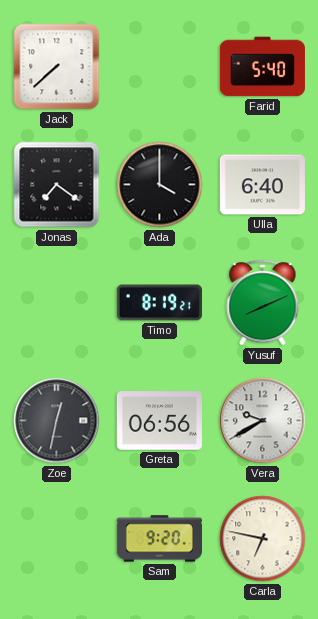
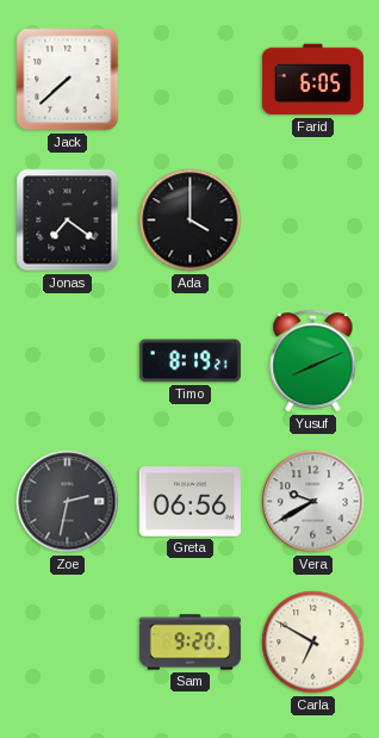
Farid: 5:40 -> 6:05
Ulla: 6:40 -> none
Zoe: 12:32 -> 2:32
Carla: 6:47 -> 6:50
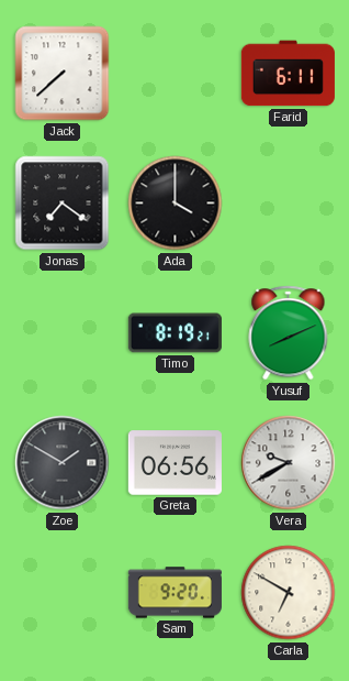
Farid: 6:05 -> 6:11
Zoe: 2:32 -> 1:50
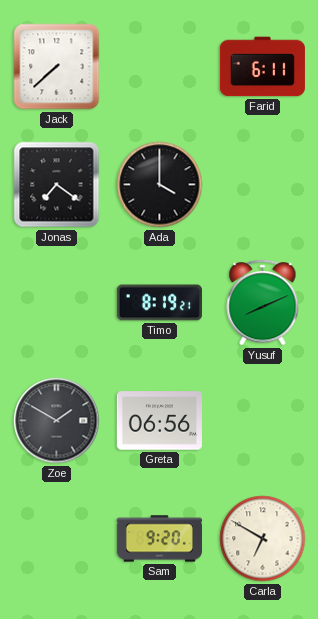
Vera: 9:40 -> none
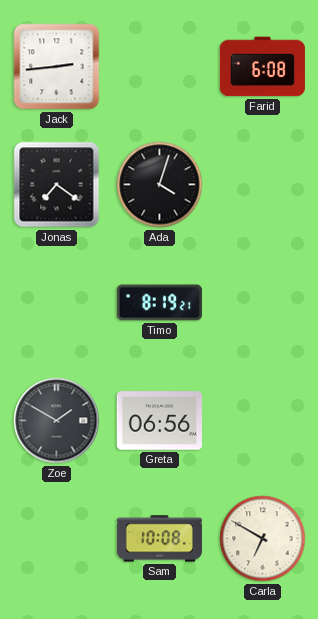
Jack: 7:38 -> 2:44
Farid: 6:11 -> 6:08
Ada: 4:00 -> 4:03
Yusuf: 8:11 -> none
Sam: 9:20 -> 10:08
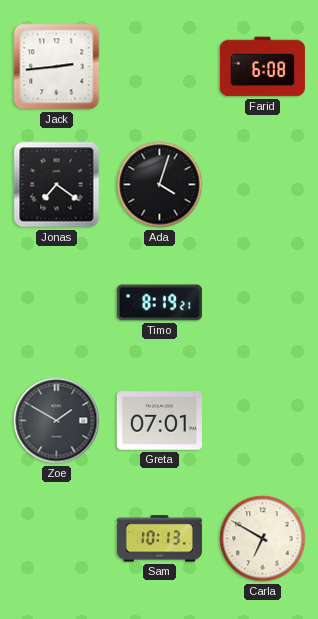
Greta: 06:56 -> 07:01
Sam: 10:08 -> 10:13
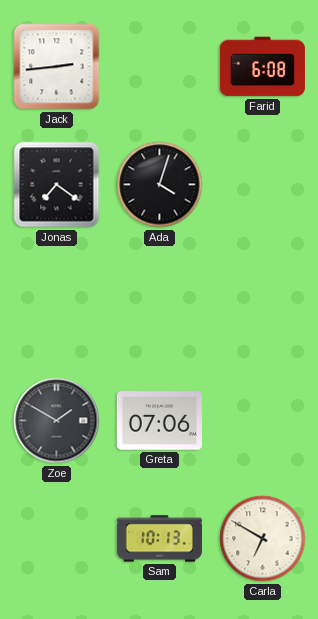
Timo: 8:19 -> none
Greta: 07:01 -> 07:06
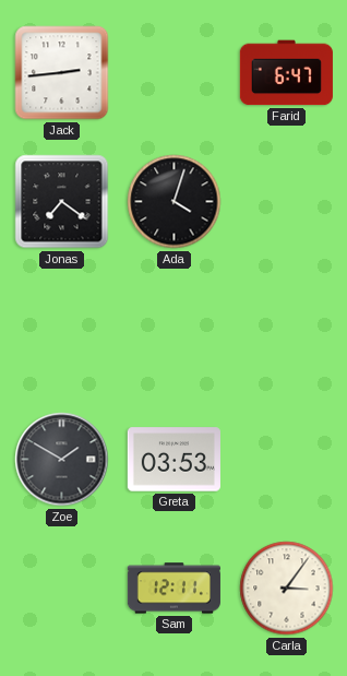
Farid: 6:08 -> 6:47
Greta: 07:06 -> 03:53
Sam: 10:13 -> 12:11
Carla: 6:50 -> 3:06
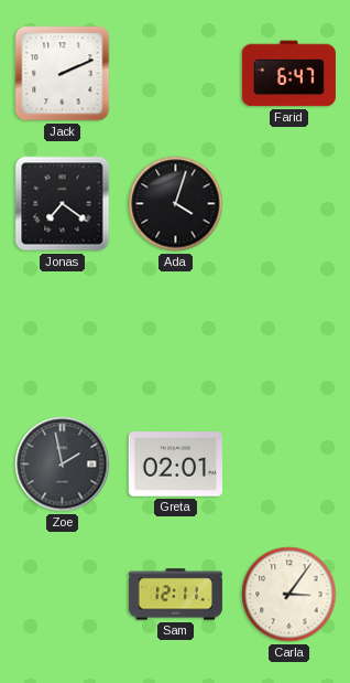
Jack: 2:44 -> 2:11
Zoe: 1:50 -> 1:58
Greta: 03:53 -> 02:01
